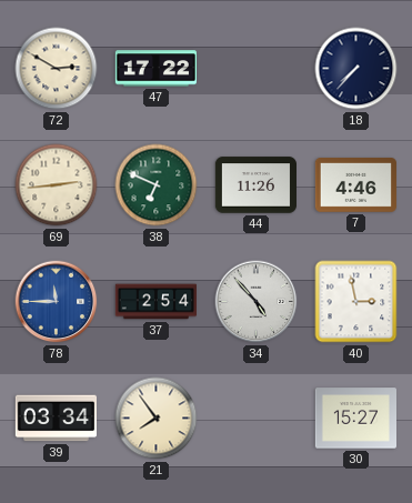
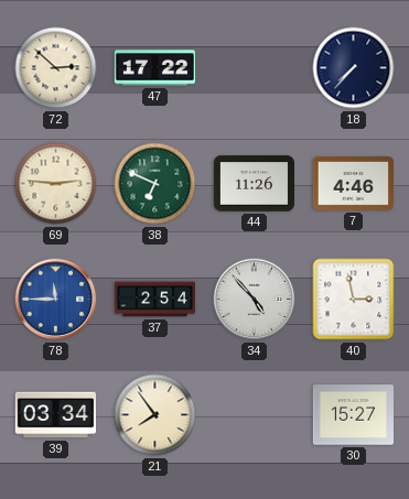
72: 2:50 -> 2:52
69: 2:44 -> 2:46
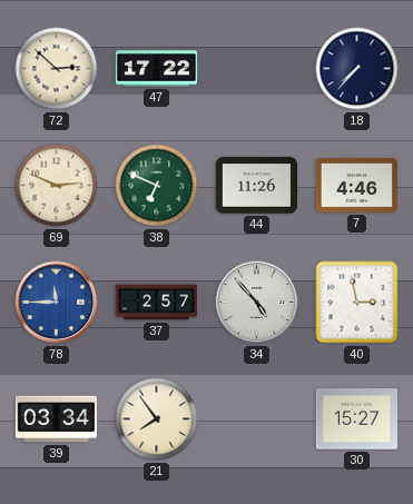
69: 2:46 -> 2:49
37: 2:54 -> 2:57
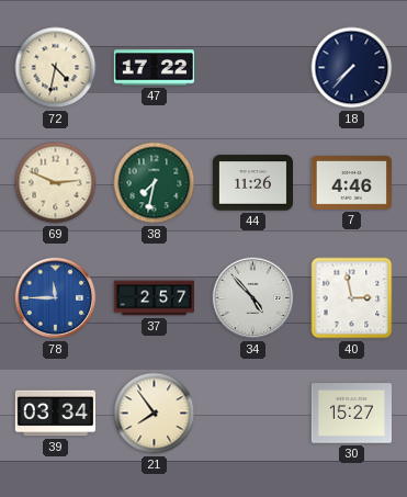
72: 2:52 -> 4:32
38: 6:49 -> 7:32
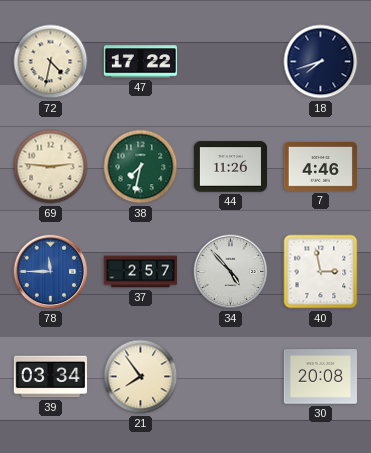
18: 7:37 -> 7:42
69: 2:49 -> 2:46
30: 15:27 -> 20:08
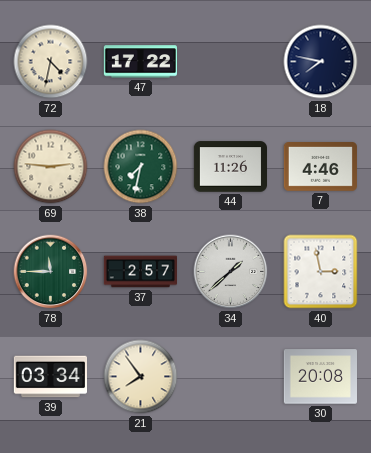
18: 7:42 -> 7:47
78 dial: blue -> green
34: 4:53 -> 1:38
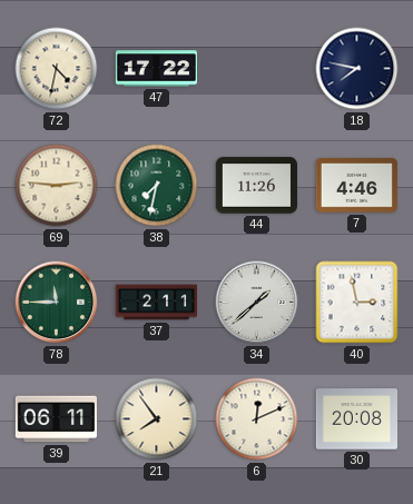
37: 2:57 -> 2:11
39: 03:34 -> 06:11
6: none -> 12:11
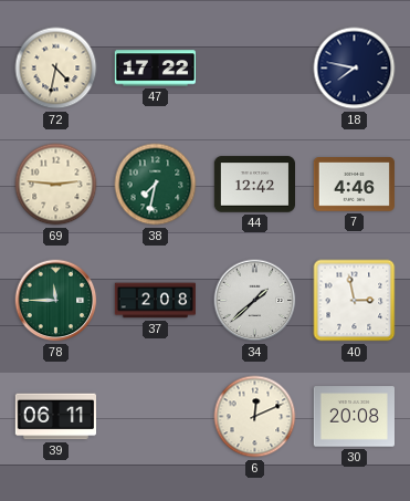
44: 11:26 -> 12:42
37: 2:11 -> 2:08
21: 7:54 -> none
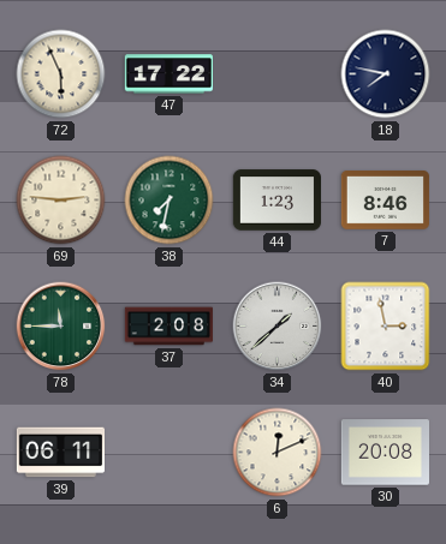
72: 4:32 -> 5:56
44: 12:42 -> 1:23
7: 4:46 -> 8:46
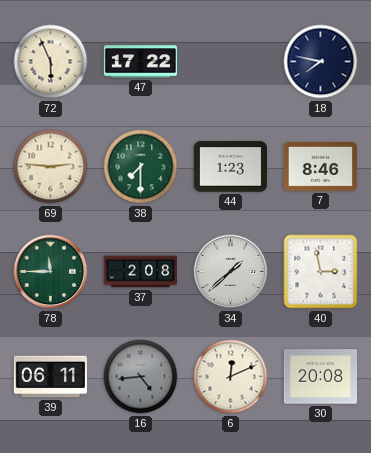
38: 7:32 -> 7:30
16: none -> 4:44
